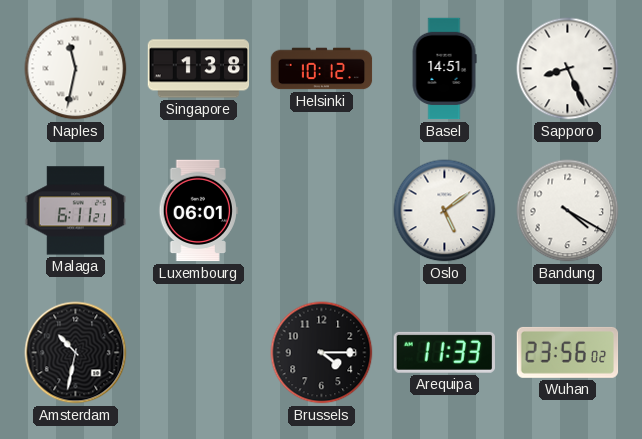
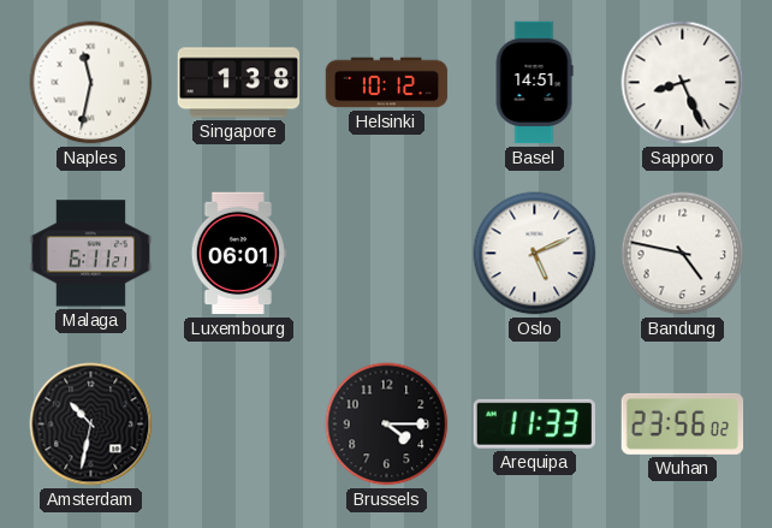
Oslo: 5:09 -> 5:11
Bandung: 4:20 -> 4:47
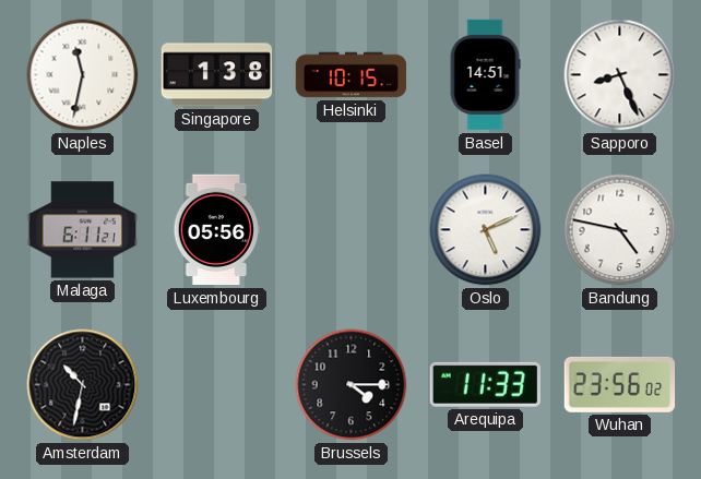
Helsinki: 10:12 -> 10:15
Luxembourg: 06:01 -> 05:56
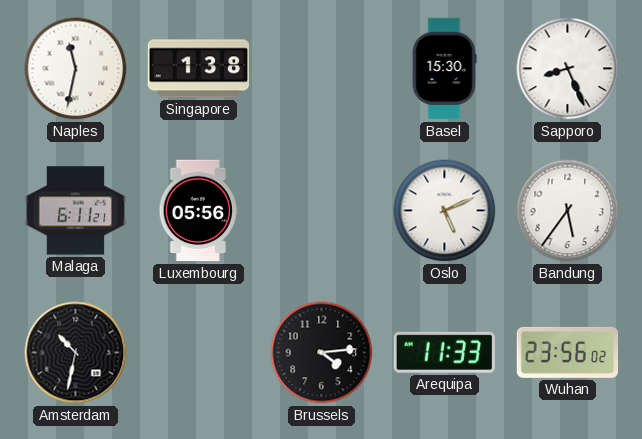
Helsinki: 10:15 -> none
Basel: 14:51 -> 15:30
Bandung: 4:47 -> 5:36
Brussels: 4:15 -> 4:14
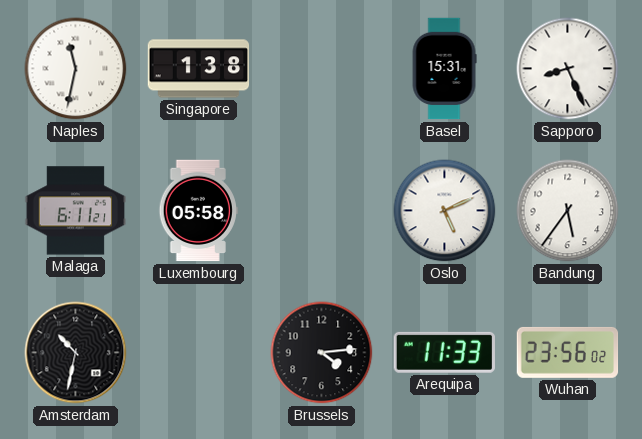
Basel: 15:30 -> 15:31
Luxembourg: 05:56 -> 05:58
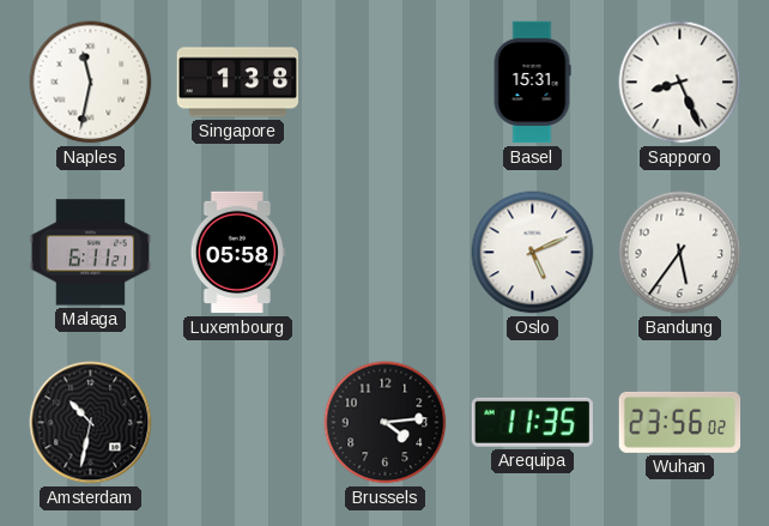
Arequipa: 11:33 -> 11:35
